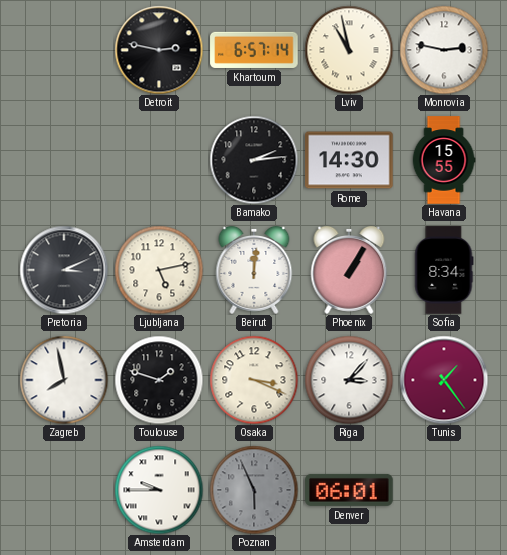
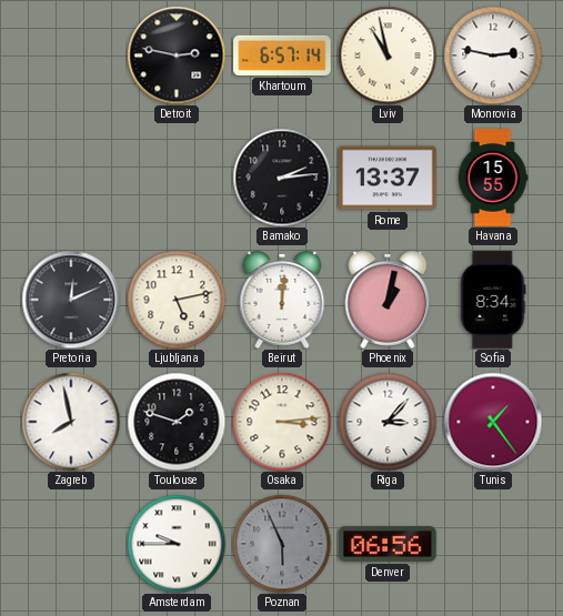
Rome: 14:30 -> 13:37
Pretoria: 3:11 -> 12:11
Phoenix: 1:05 -> 1:02
Osaka: 3:19 -> 3:14
Denver: 06:01 -> 06:56
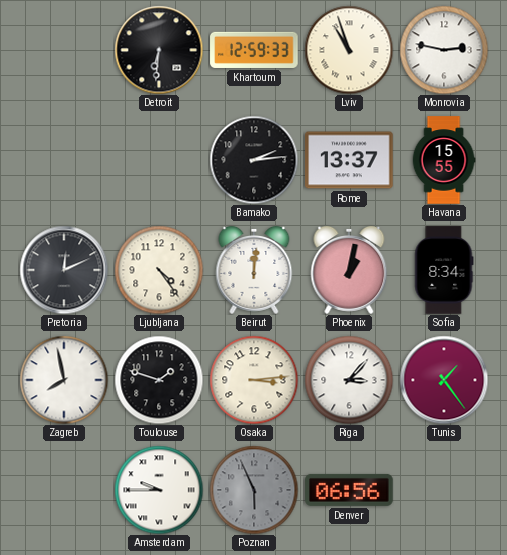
Detroit: 2:47 -> 6:31
Khartoum: 6:57 -> 12:59
Lviv: 10:58 -> 10:57
Ljubljana: 5:13 -> 4:24
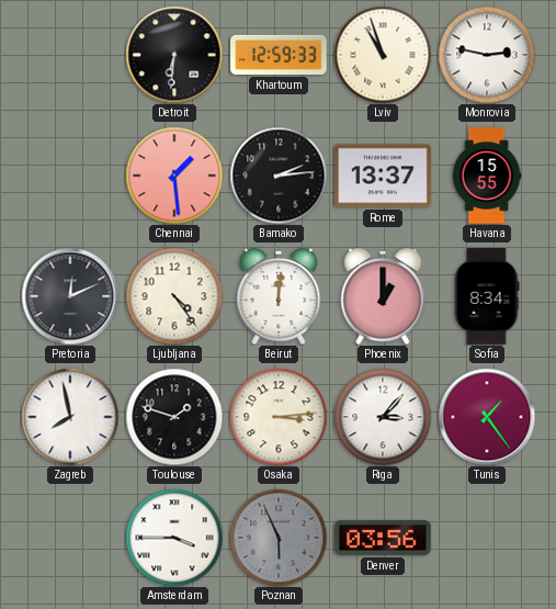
Chennai: none -> 1:29
Phoenix: 1:02 -> 1:00
Amsterdam: 9:45 -> 3:45
Denver: 06:56 -> 03:56
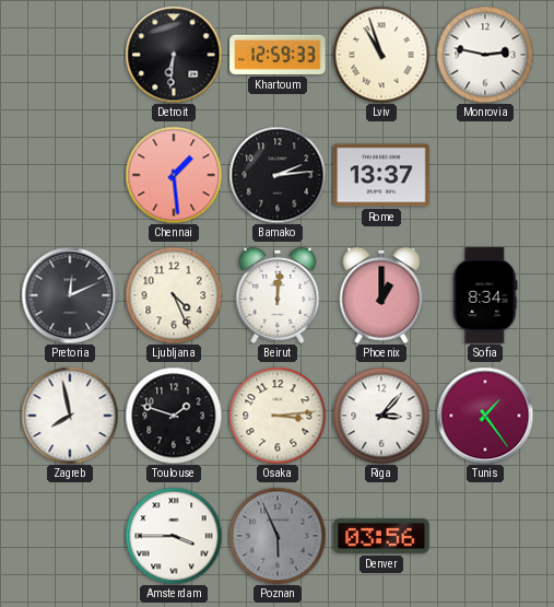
Havana: 15:55 -> none
Ljubljana: 4:24 -> 4:26
